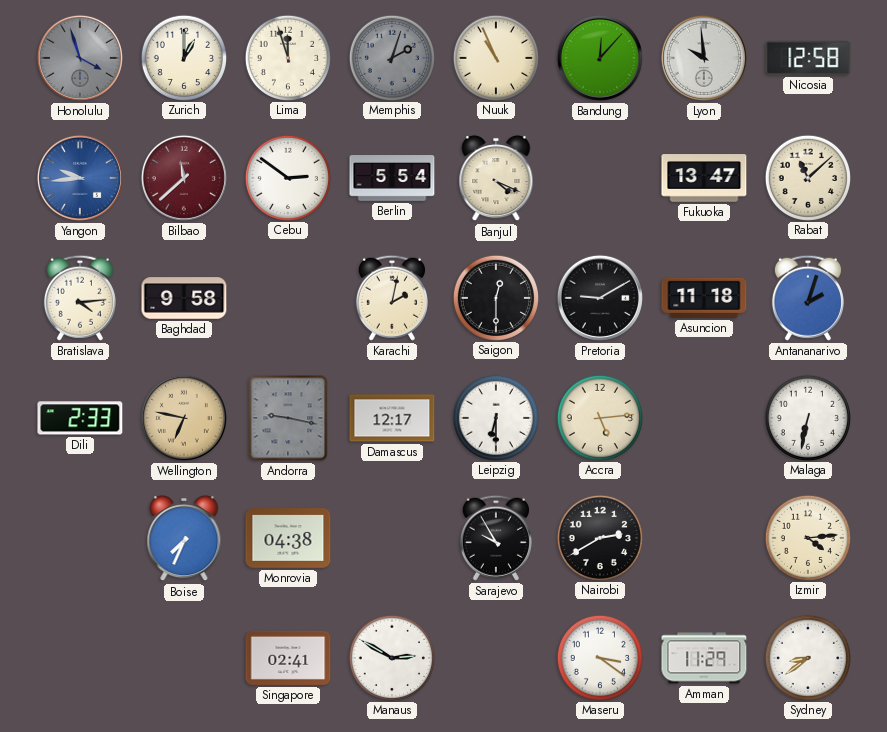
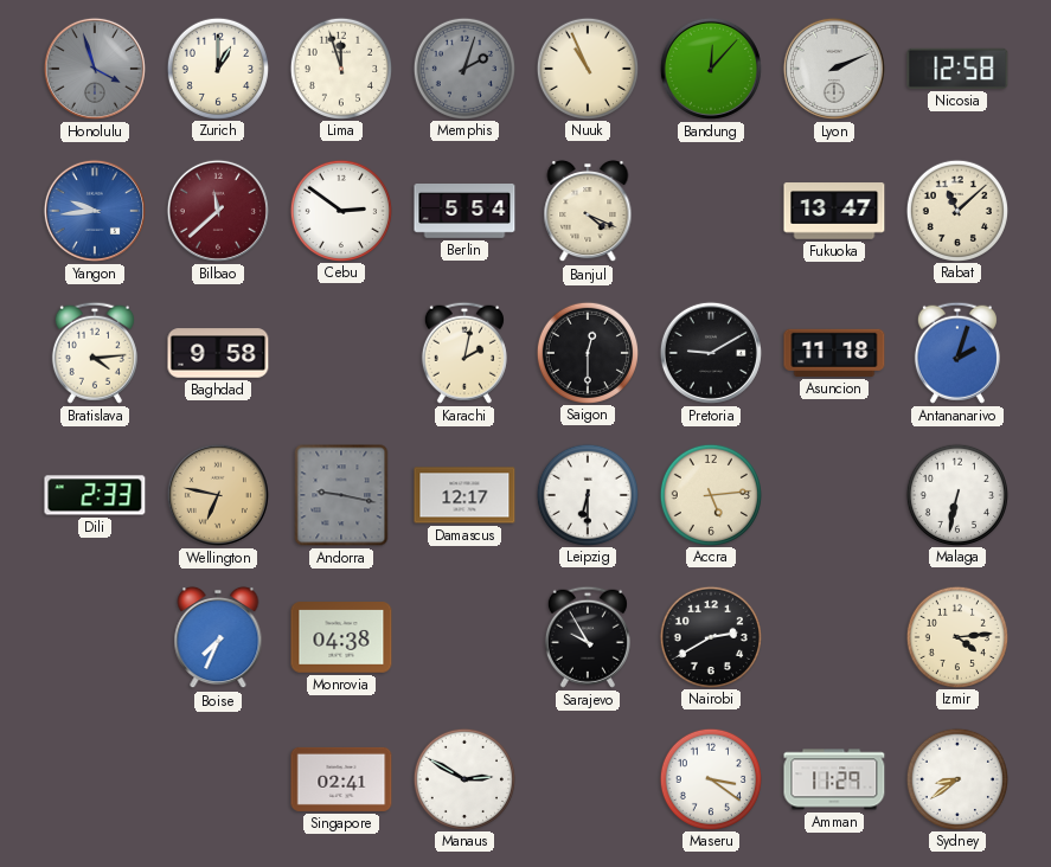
Lyon: 9:59 -> 2:11
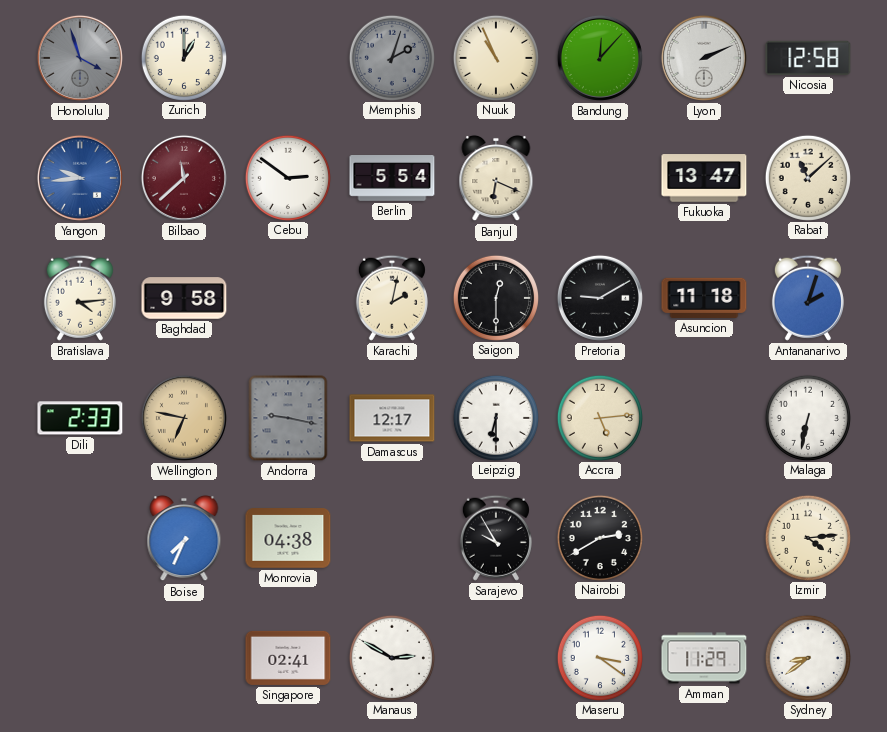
Lima: 11:57 -> none
Banjul: 4:19 -> 6:19
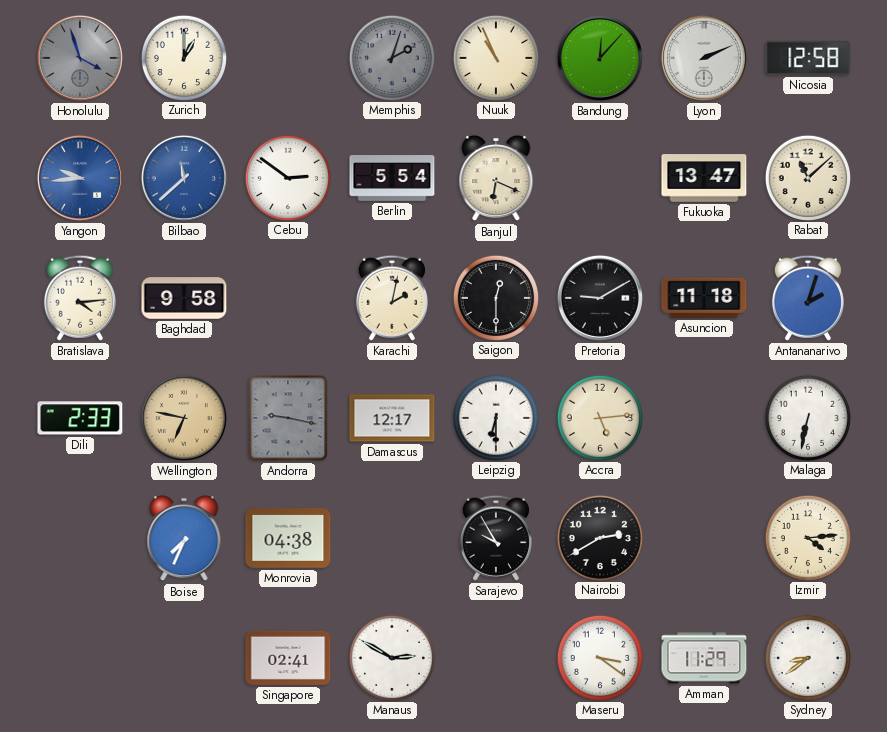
Bilbao dial: burgundy -> blue
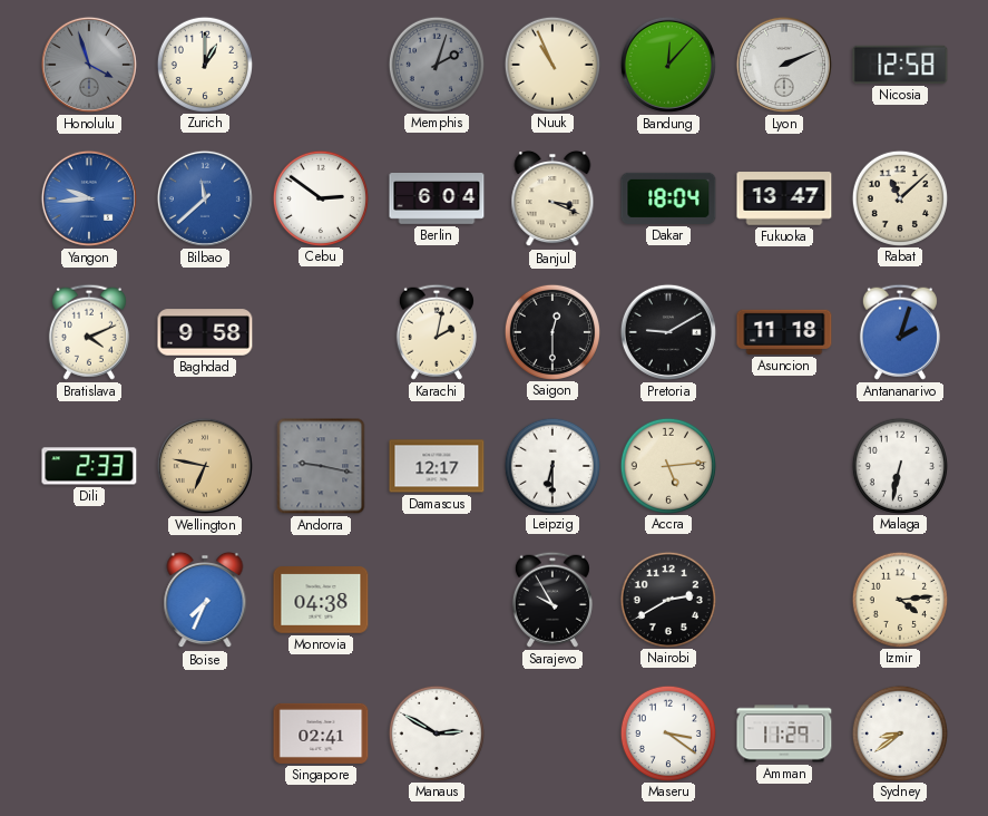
Berlin: 5:54 -> 6:04
Banjul: 6:19 -> 3:19
Dakar: none -> 18:04
Bratislava: 4:14 -> 4:11
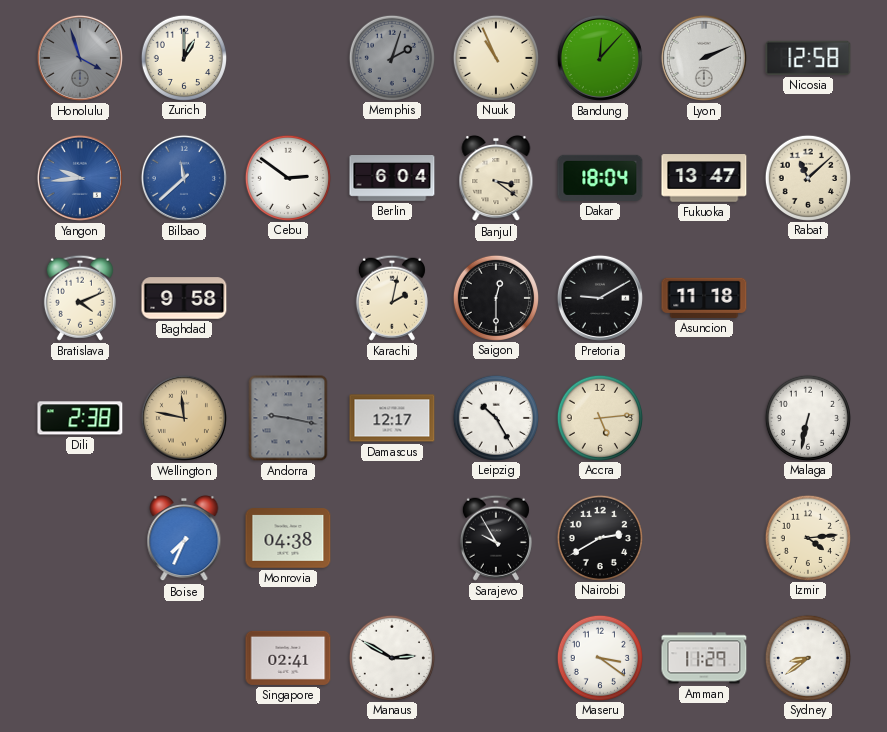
Banjul: 3:19 -> 3:21
Antananarivo: 2:03 -> none
Dili: 2:33 -> 2:38
Wellington: 6:47 -> 11:47
Leipzig: 6:30 -> 10:25
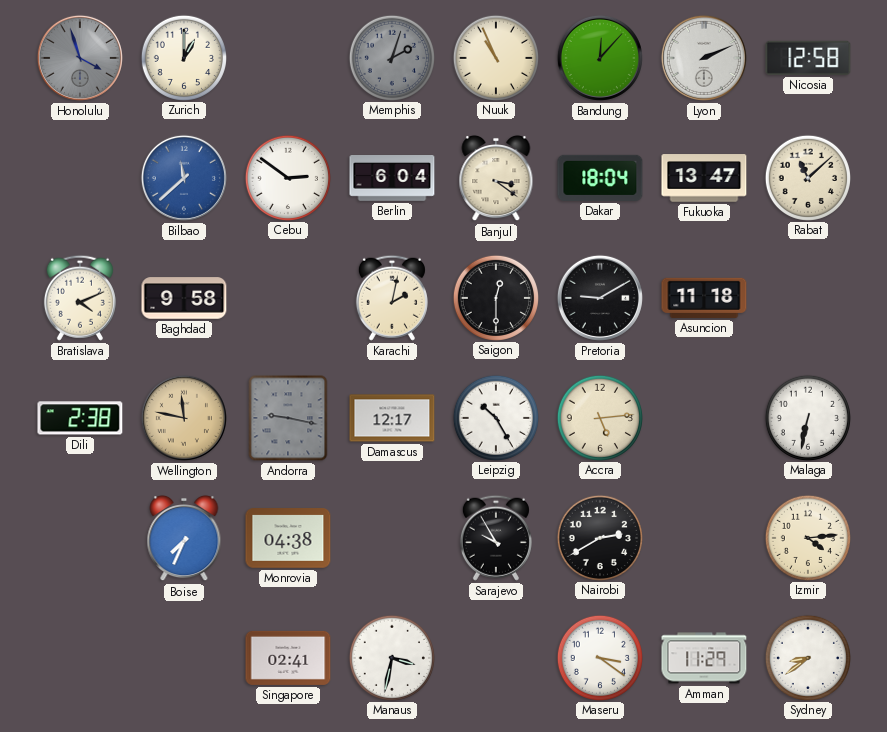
Yangon: 9:44 -> none
Manaus: 2:50 -> 3:32
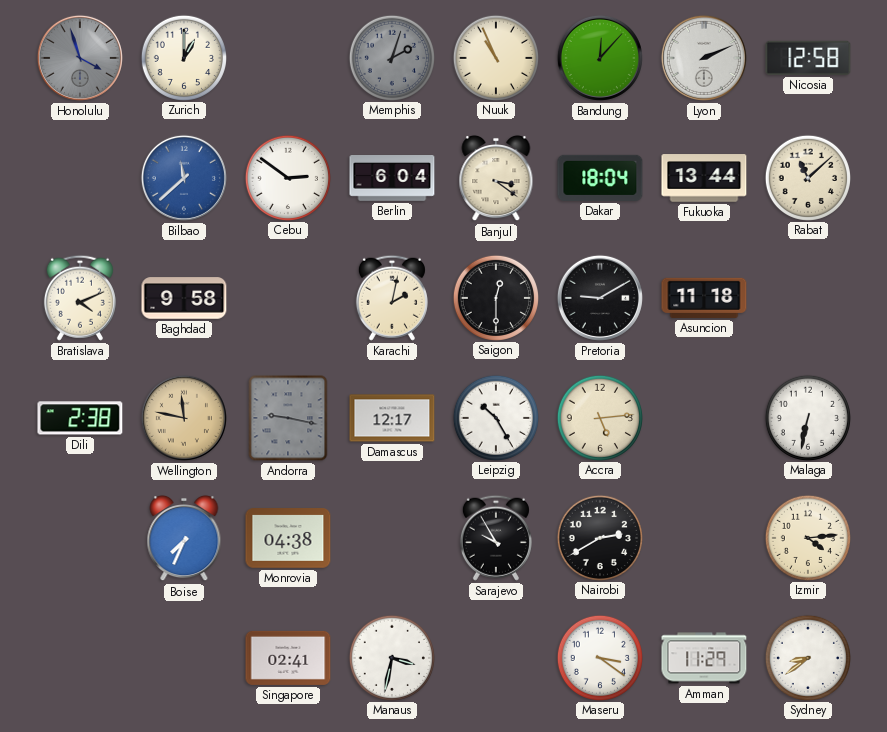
Fukuoka: 13:47 -> 13:44
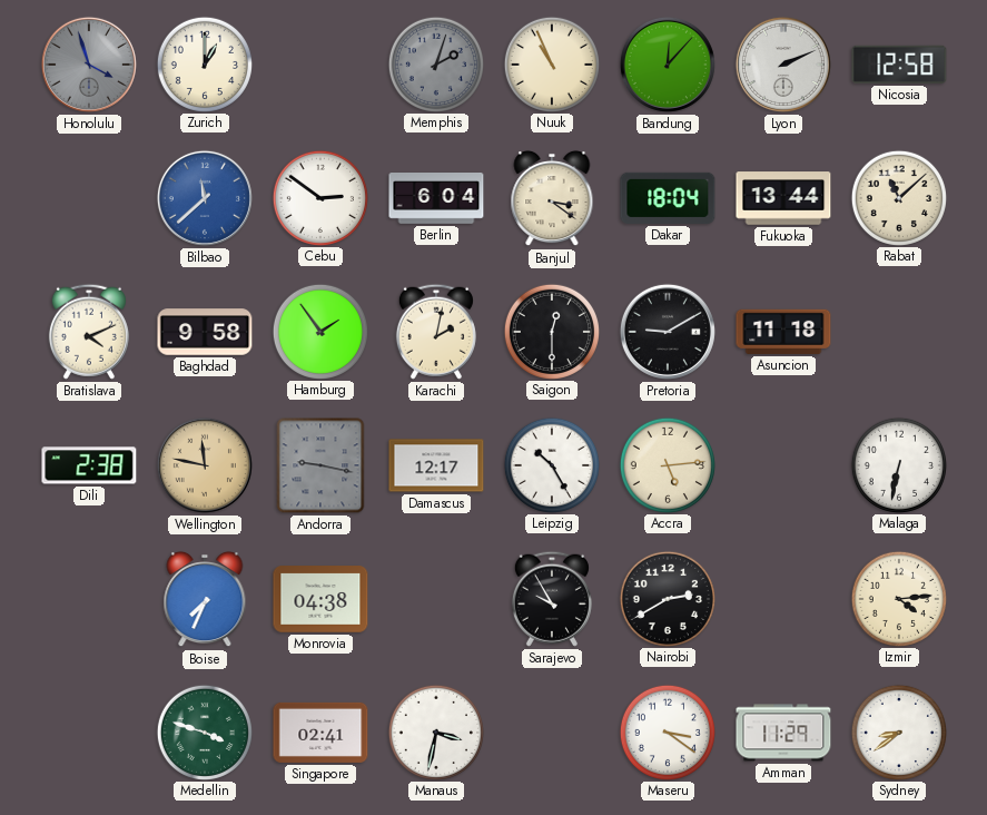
Hamburg: none -> 1:54
Medellin: none -> 3:48
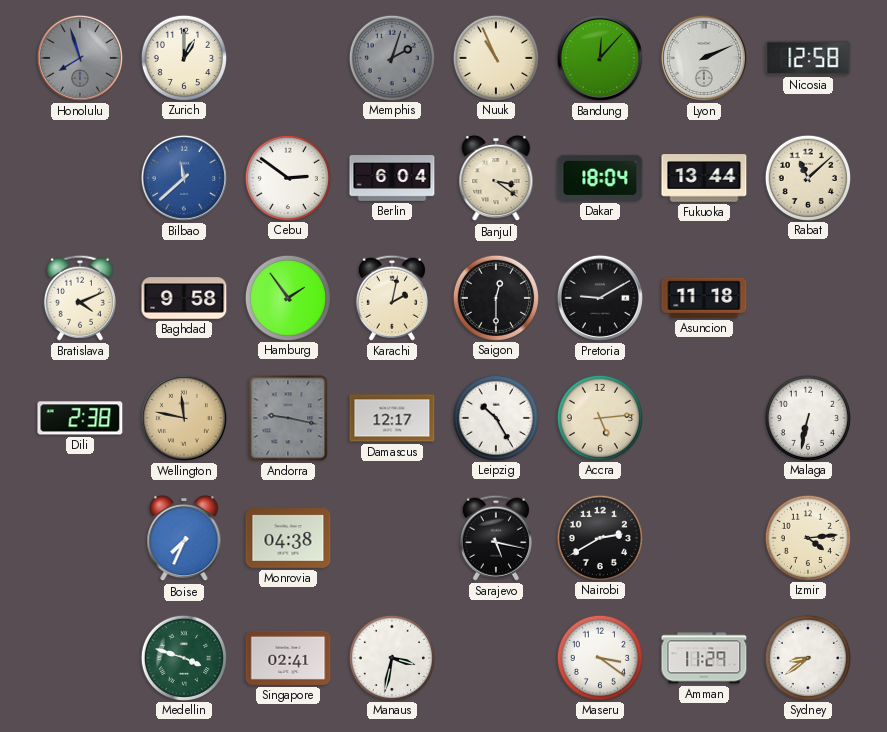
Honolulu: 3:57 -> 7:57
Sarajevo: 9:55 -> 5:17
